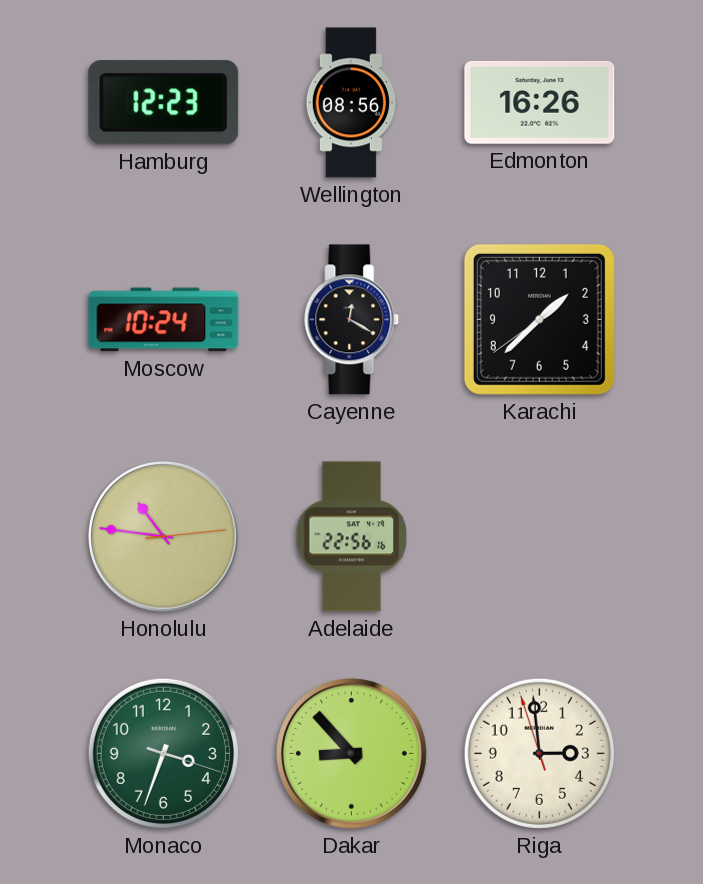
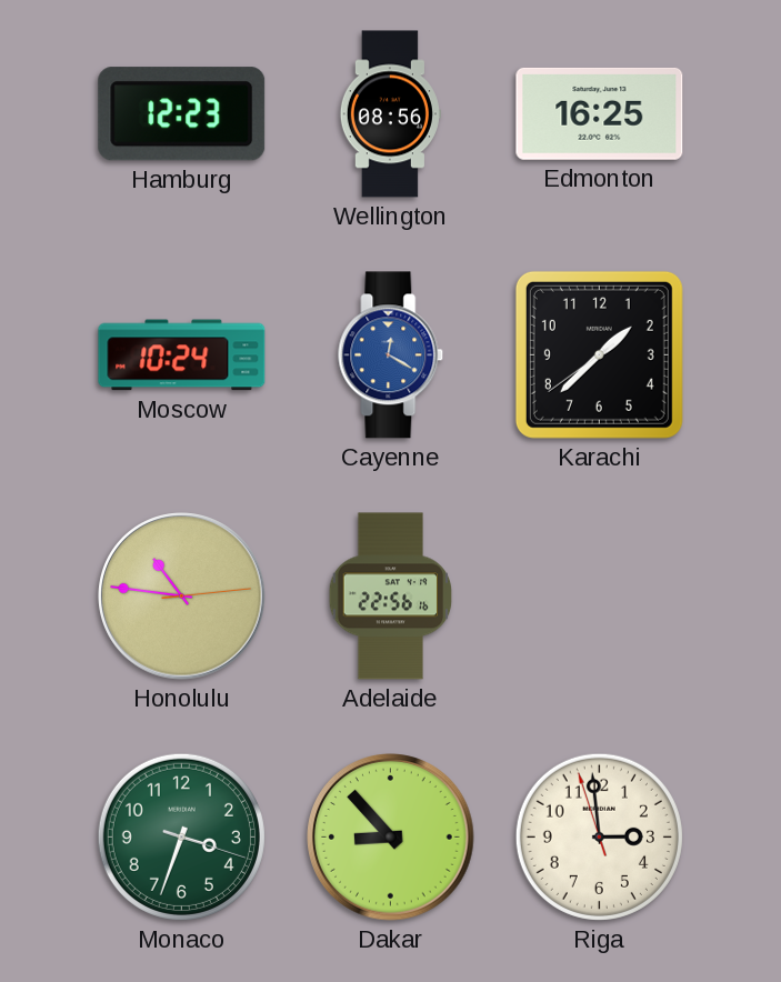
Edmonton: 16:26 -> 16:25
Cayenne dial: black -> blue
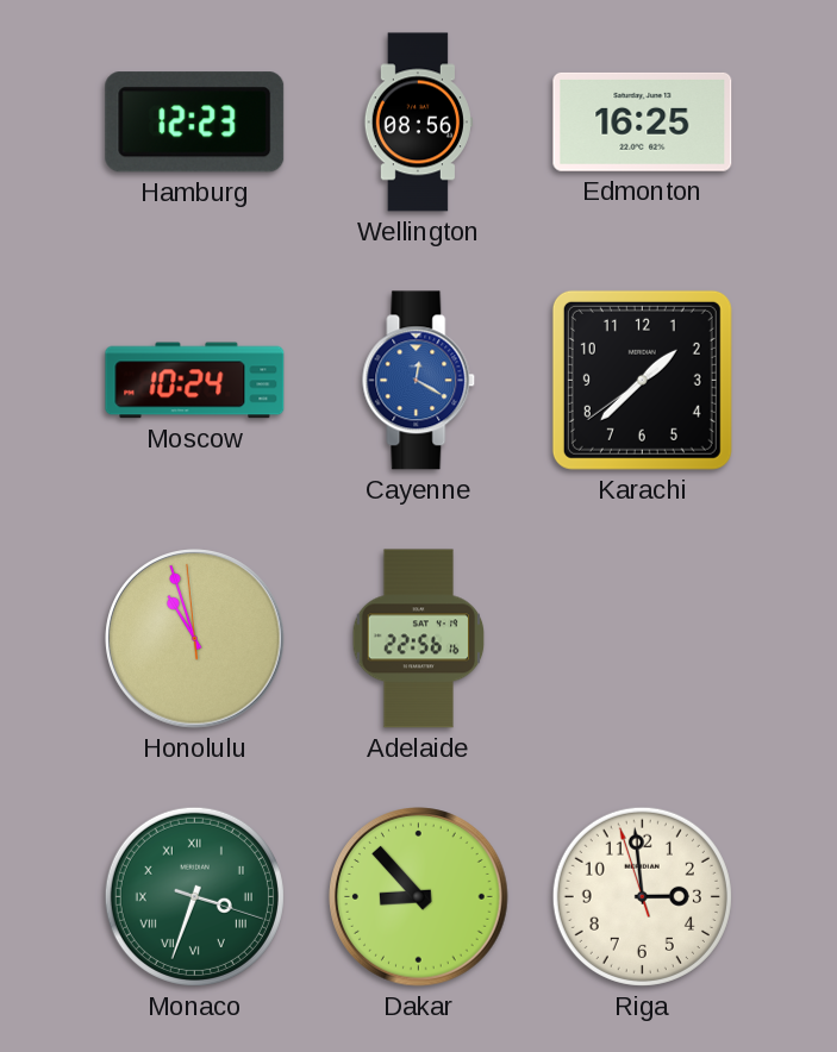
Honolulu: 10:46 -> 10:56
Monaco numerals: Arabic -> Roman
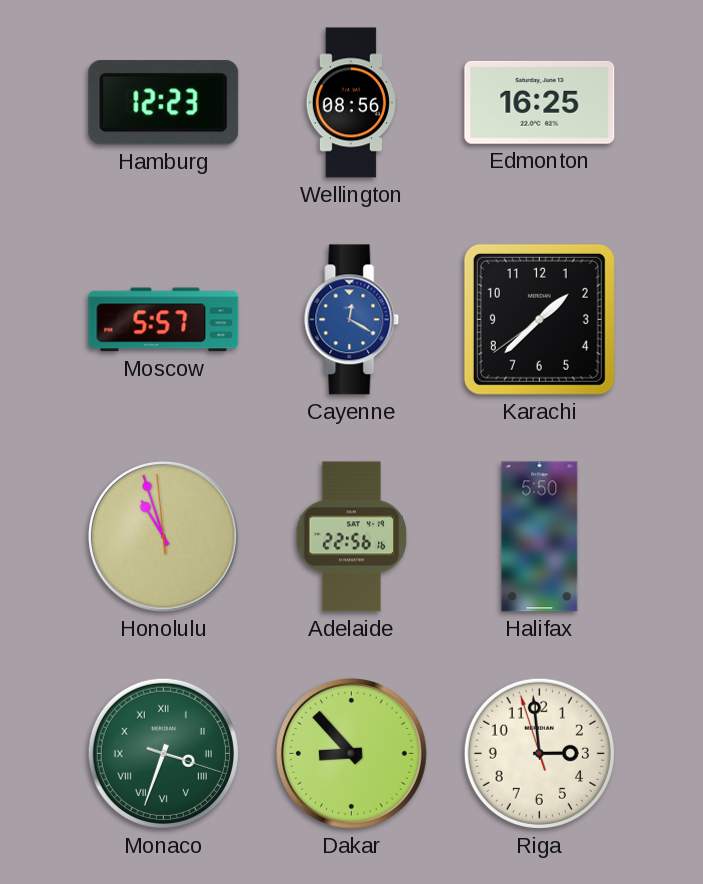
Moscow: 10:24 -> 5:57
Halifax: none -> 5:50
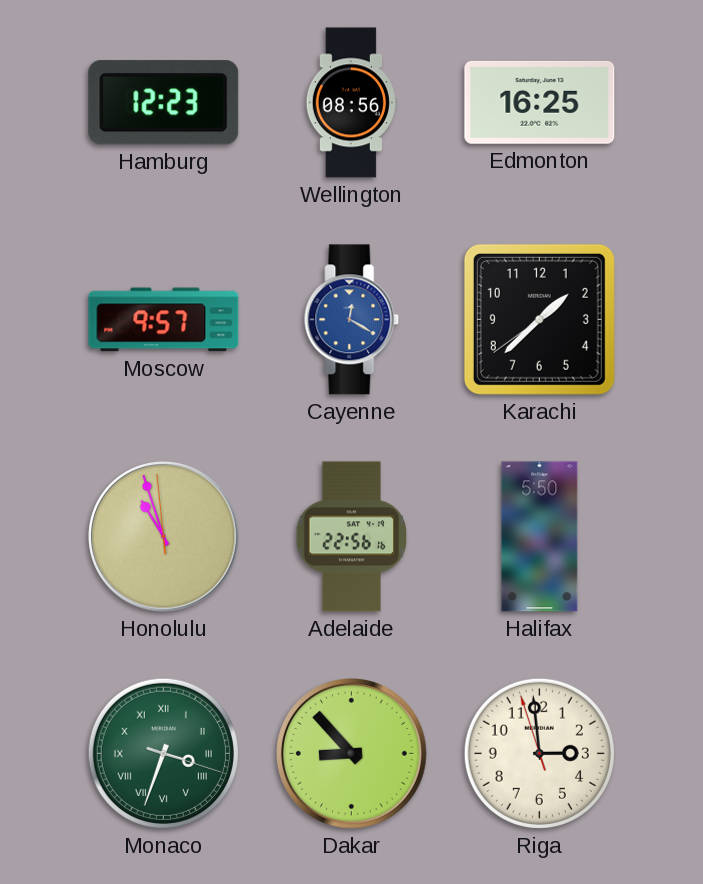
Moscow: 5:57 -> 9:57
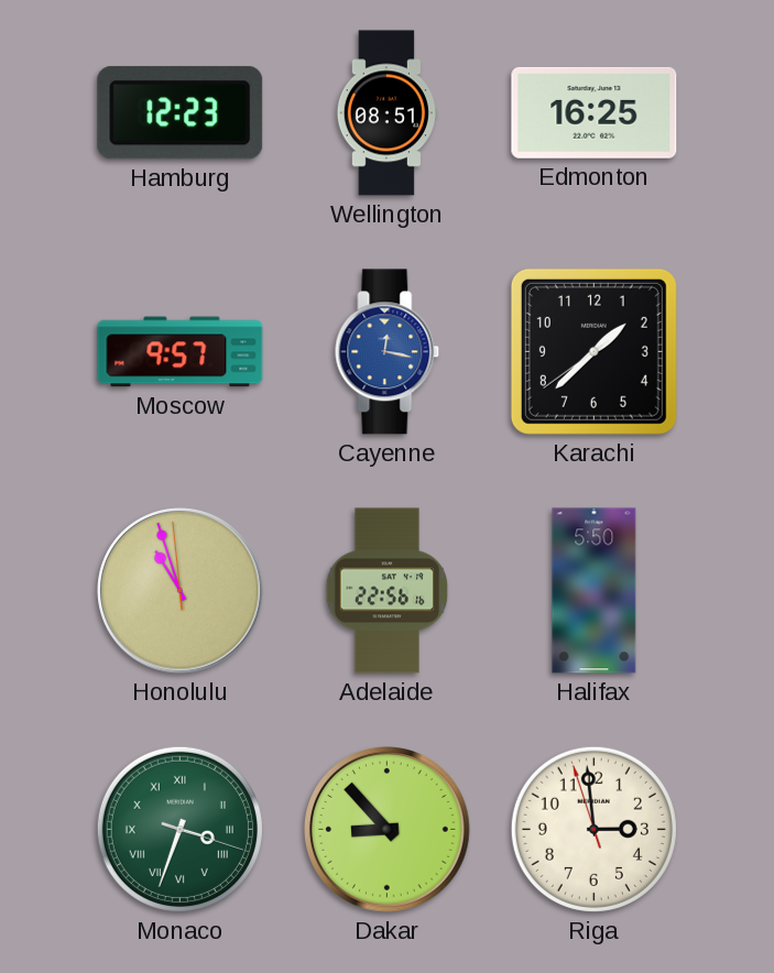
Wellington: 08:56 -> 08:51
Cayenne: 12:20 -> 12:17
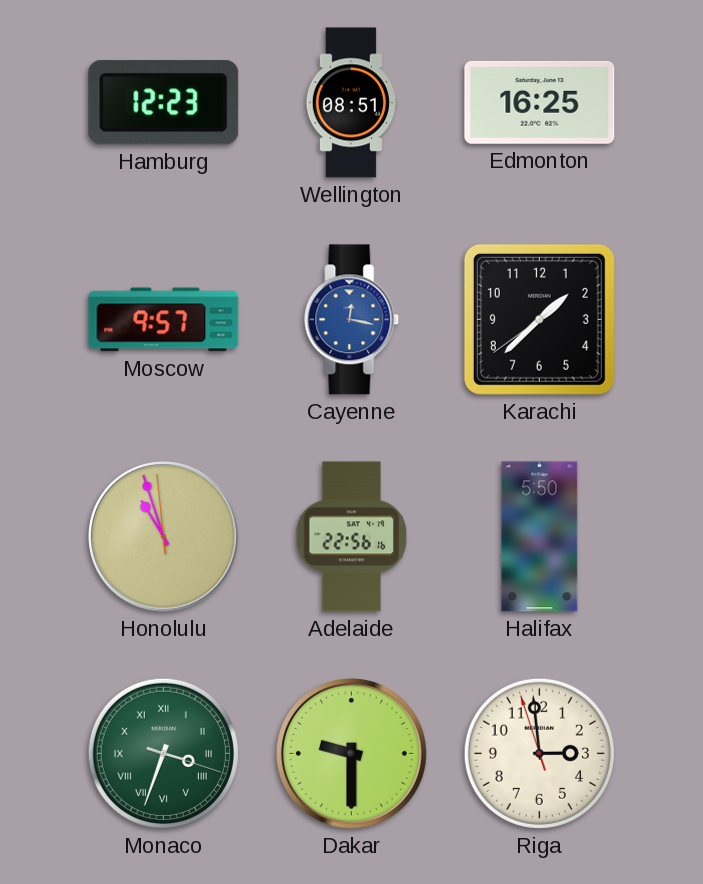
Dakar: 8:53 -> 9:30
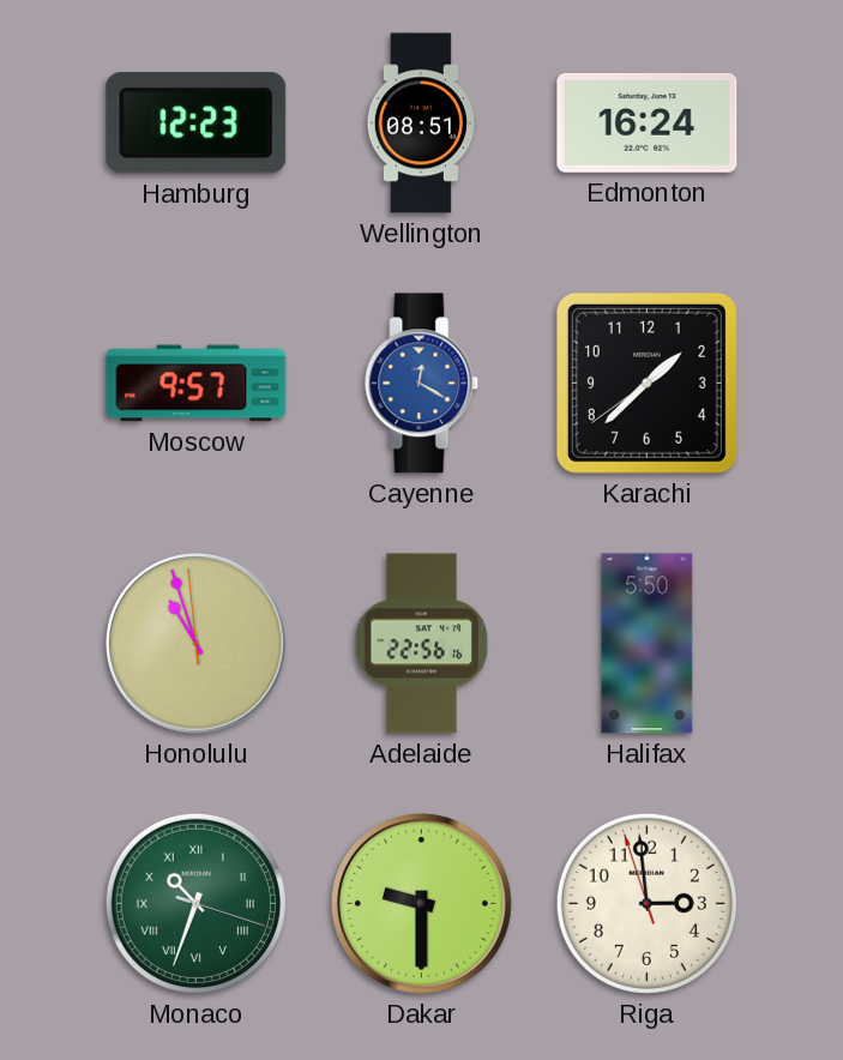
Edmonton: 16:25 -> 16:24
Cayenne: 12:17 -> 12:20
Monaco: 3:33 -> 10:33
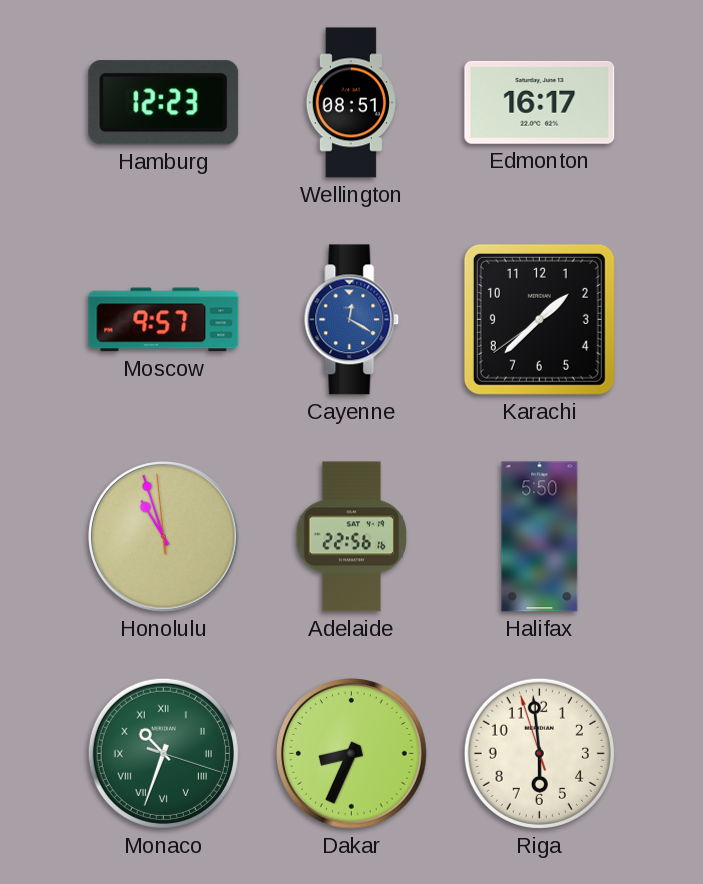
Edmonton: 16:24 -> 16:17
Dakar: 9:30 -> 8:34
Riga: 2:58 -> 5:58
